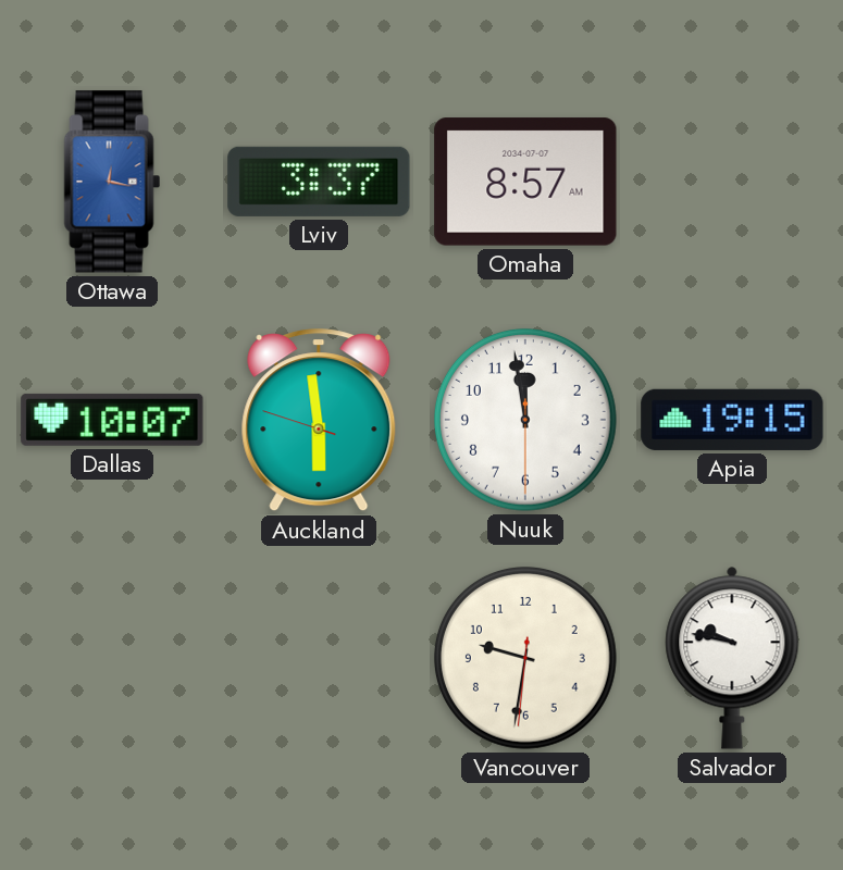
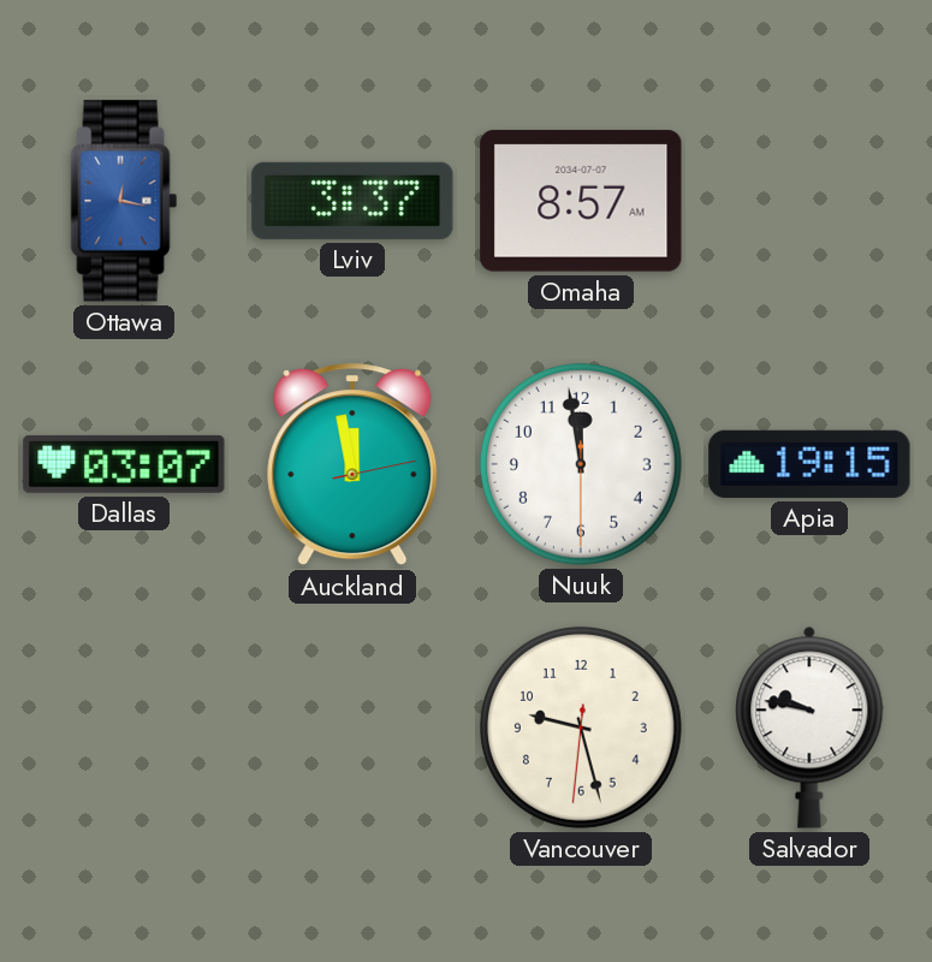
Dallas: 10:07 -> 03:07
Auckland: 5:58 -> 11:58
Vancouver: 9:31 -> 9:27
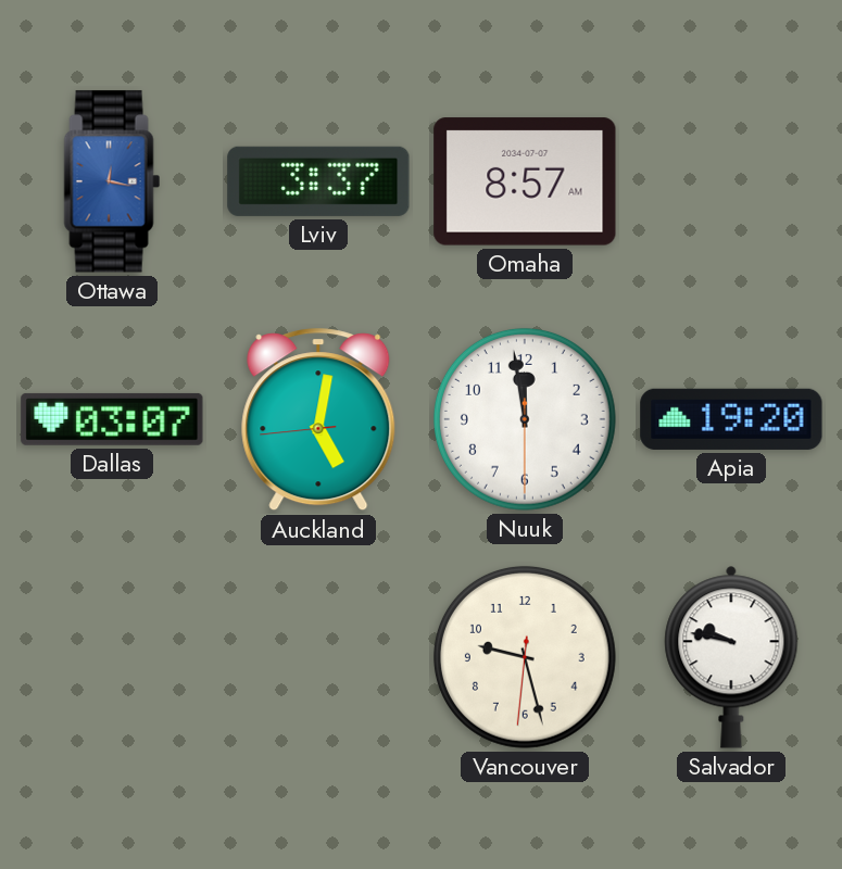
Auckland: 11:58 -> 5:01
Apia: 19:15 -> 19:20
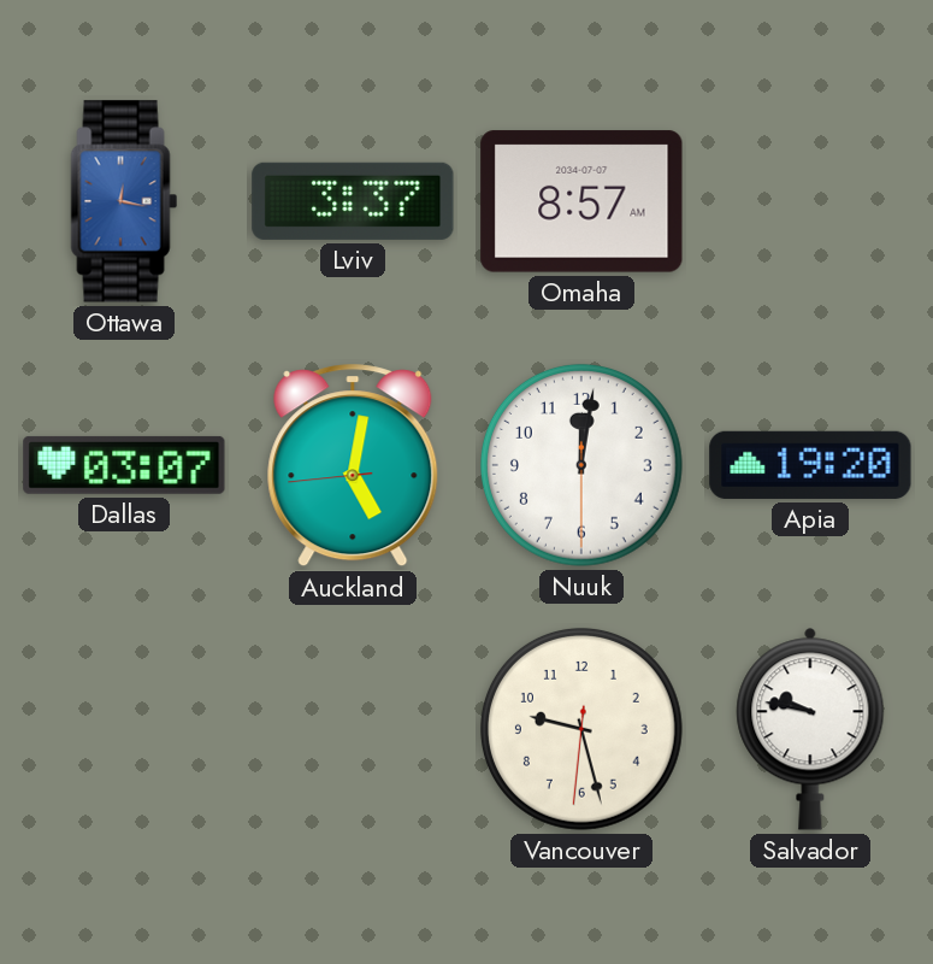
Nuuk: 11:58 -> 12:01
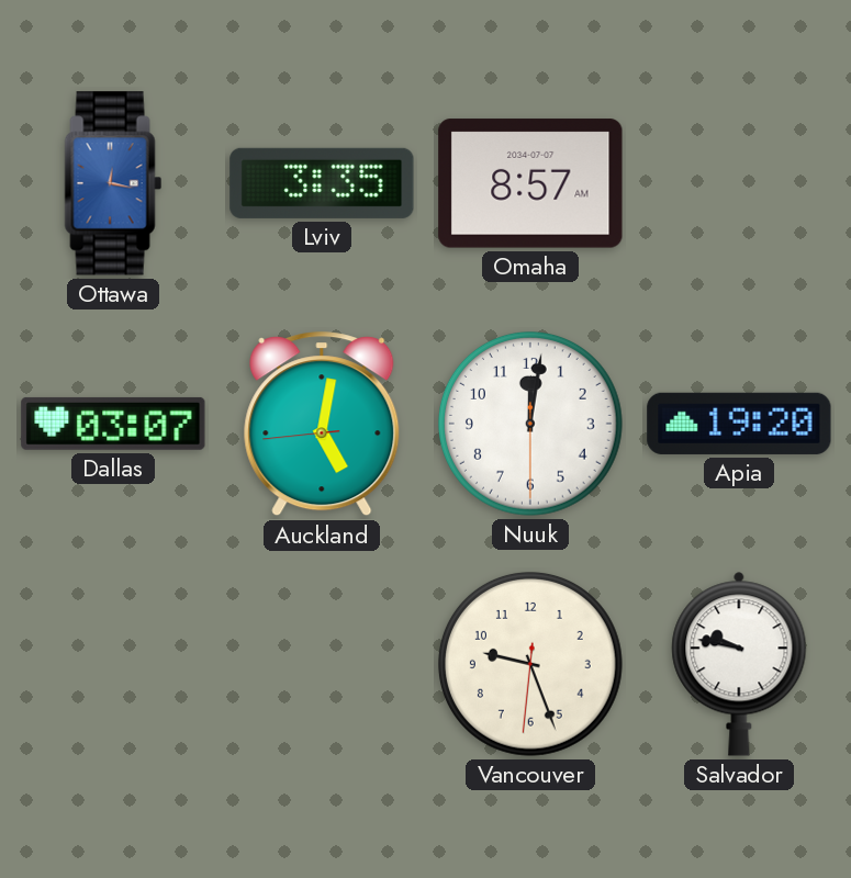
Lviv: 3:37 -> 3:35
Vancouver: 9:27 -> 9:26
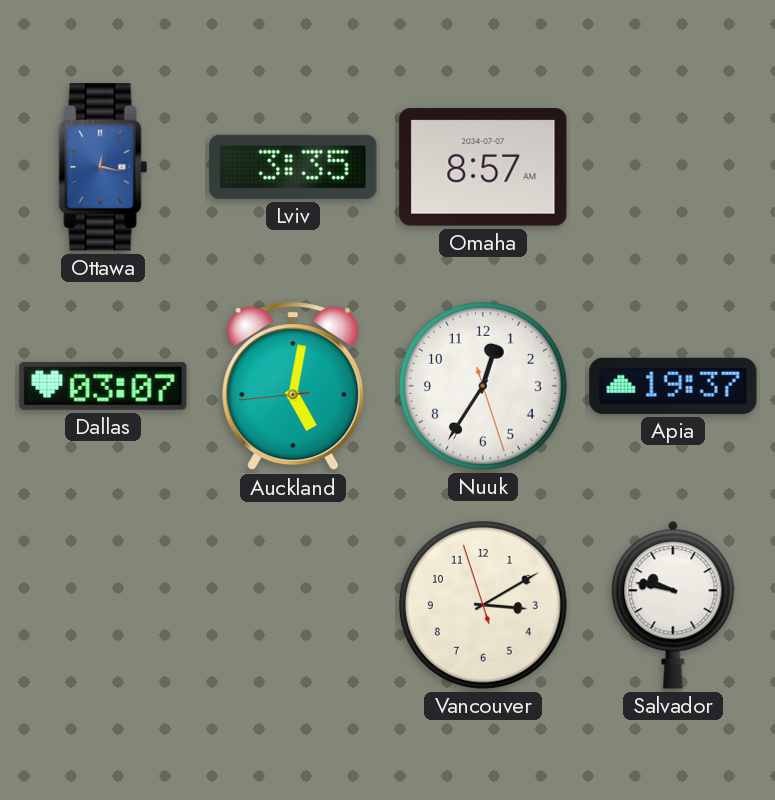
Nuuk: 12:01 -> 12:35
Apia: 19:20 -> 19:37
Vancouver: 9:26 -> 3:09
